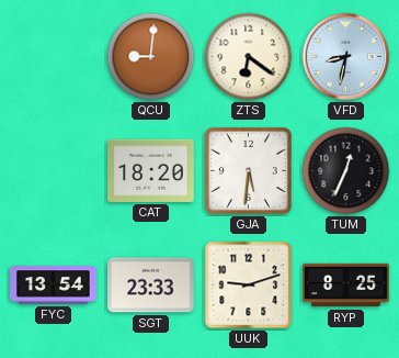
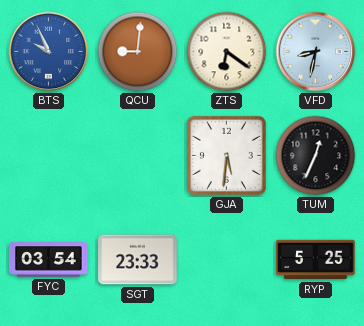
BTS: none -> 9:56
CAT: 18:20 -> none
FYC: 13:54 -> 03:54
UUK: 9:12 -> none
RYP: 8:25 -> 5:25
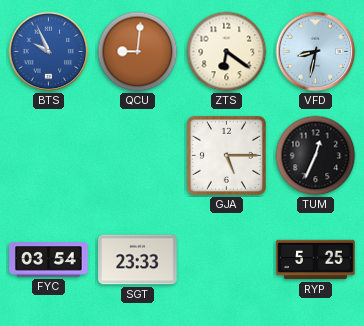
GJA: 5:31 -> 5:15
